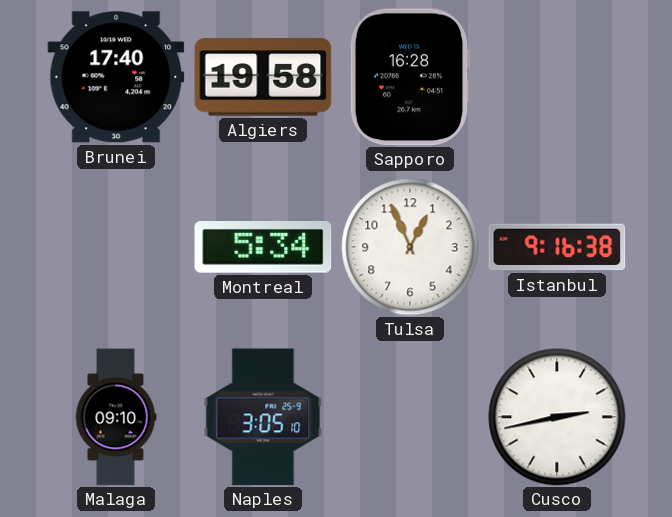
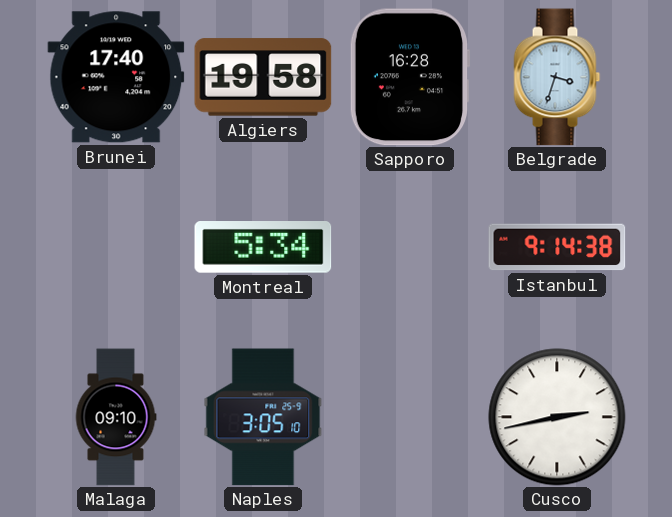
Belgrade: none -> 3:33
Tulsa: 12:56 -> none
Istanbul: 9:16 -> 9:14
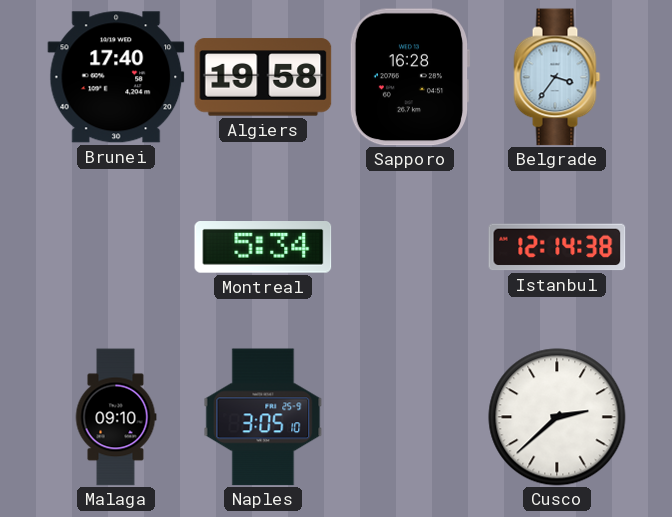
Belgrade: 3:33 -> 3:36
Istanbul: 9:14 -> 12:14
Cusco: 2:43 -> 2:38
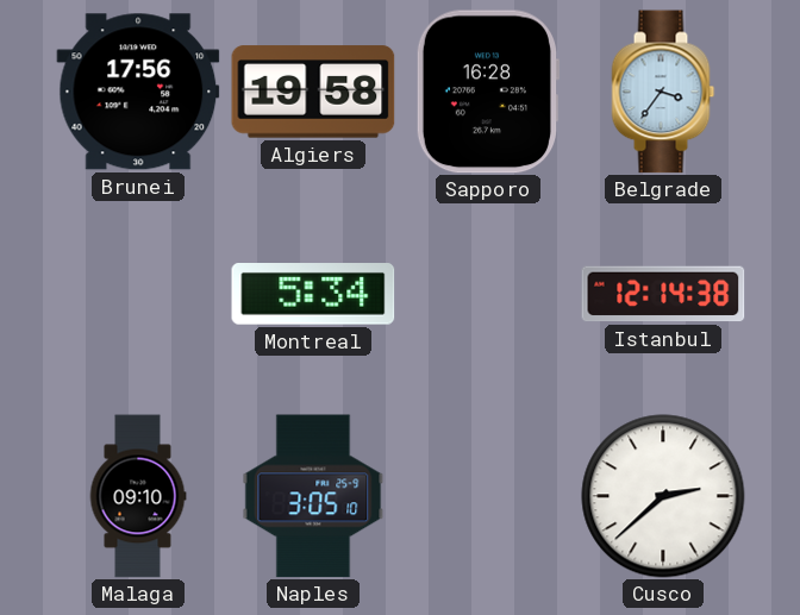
Brunei: 17:40 -> 17:56
